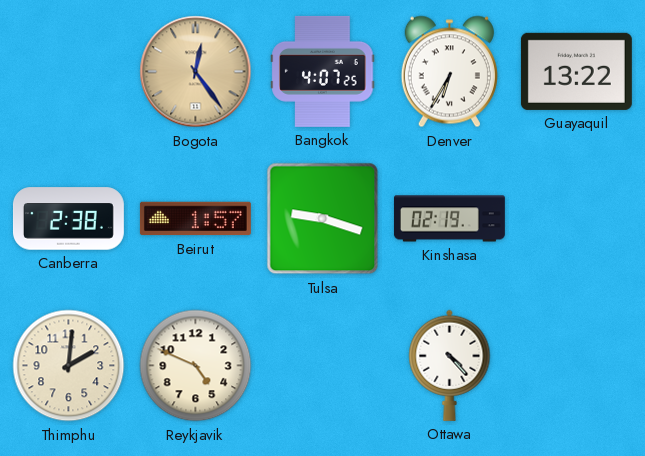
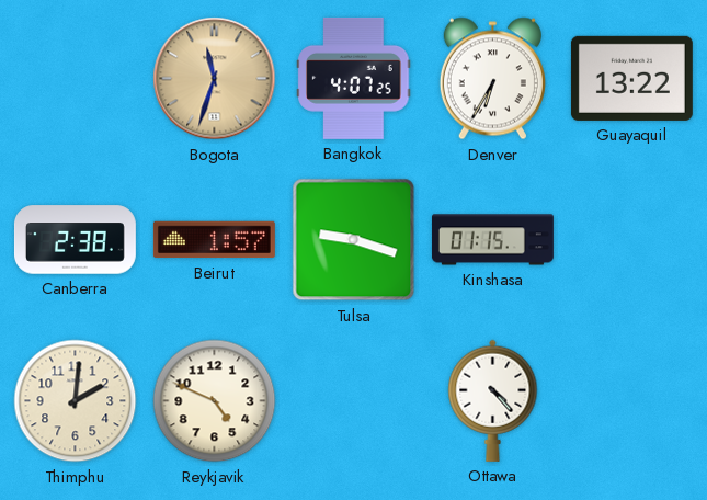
Bogota: 12:24 -> 11:33
Kinshasa: 02:19 -> 01:15
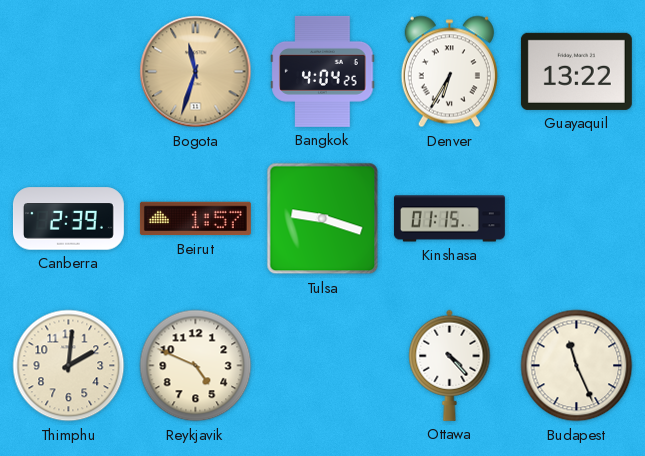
Bangkok: 4:07 -> 4:04
Canberra: 2:38 -> 2:39
Budapest: none -> 11:26
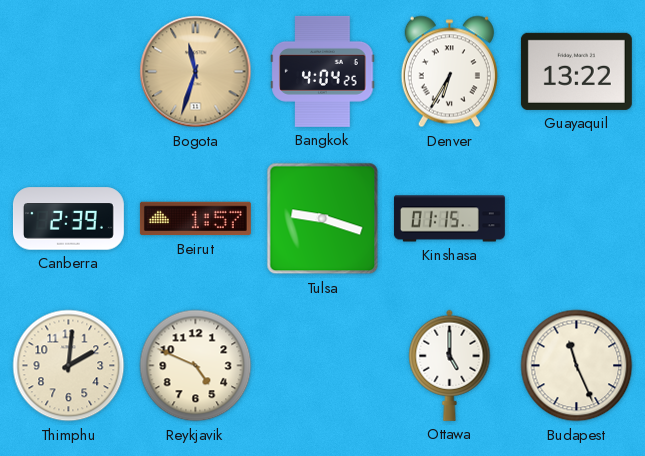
Ottawa: 4:23 -> 5:00
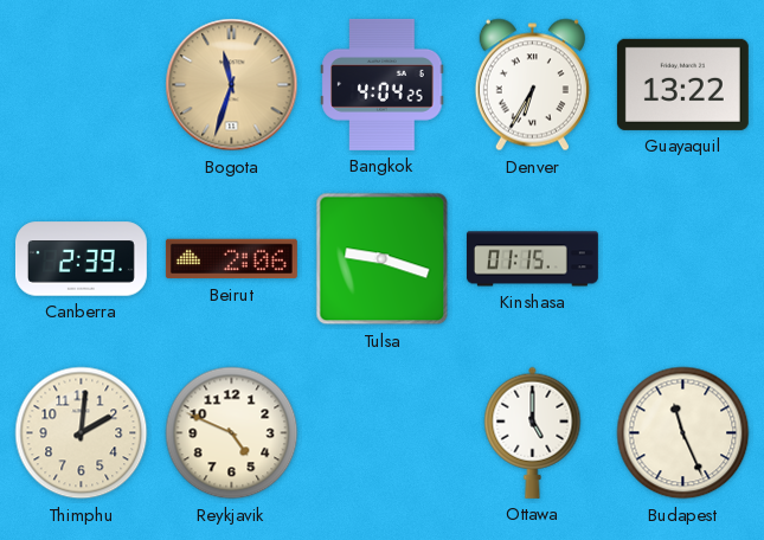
Beirut: 1:57 -> 2:06
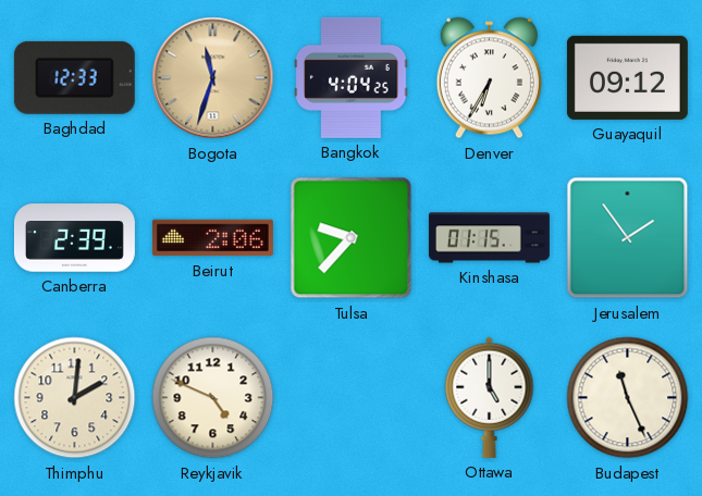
Baghdad: none -> 12:33
Guayaquil: 13:22 -> 09:12
Tulsa: 9:18 -> 9:37
Jerusalem: none -> 1:54
